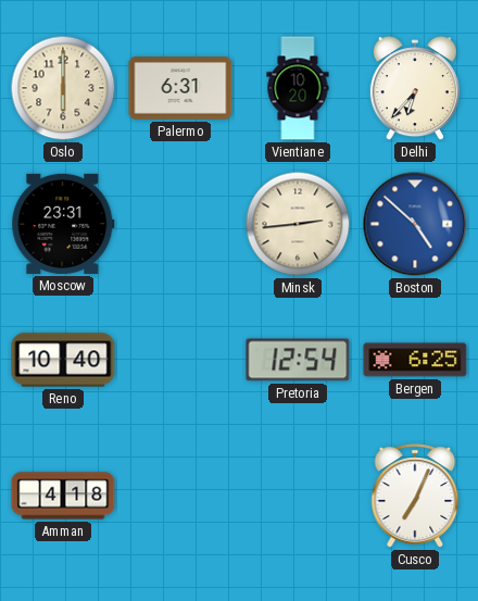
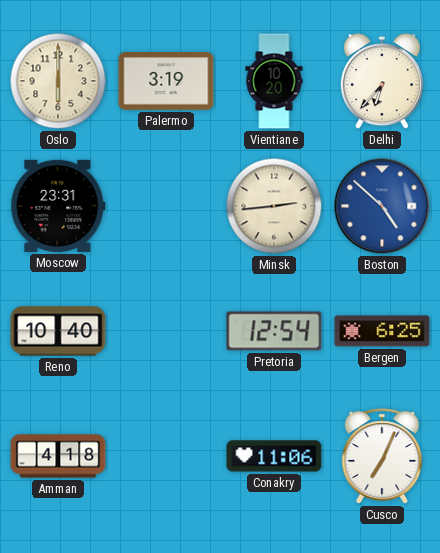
Palermo: 6:31 -> 3:19
Conakry: none -> 11:06
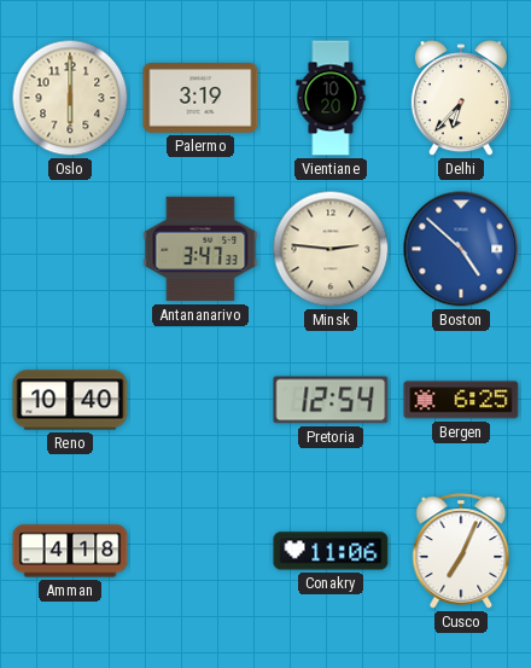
Moscow: 23:31 -> none
Antananarivo: none -> 3:47
Minsk: 2:44 -> 2:46
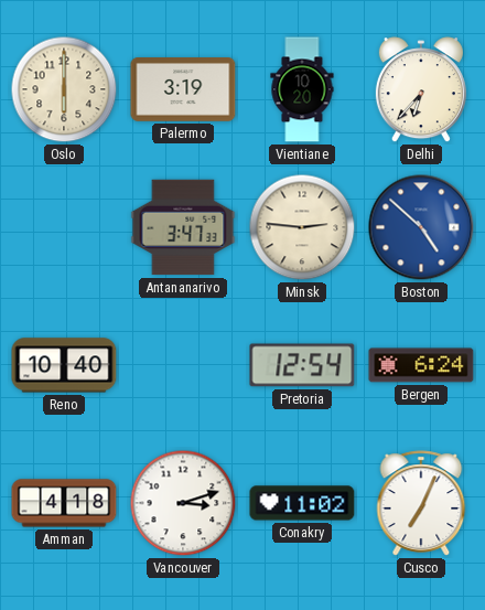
Bergen: 6:25 -> 6:24
Vancouver: none -> 3:12
Conakry: 11:06 -> 11:02
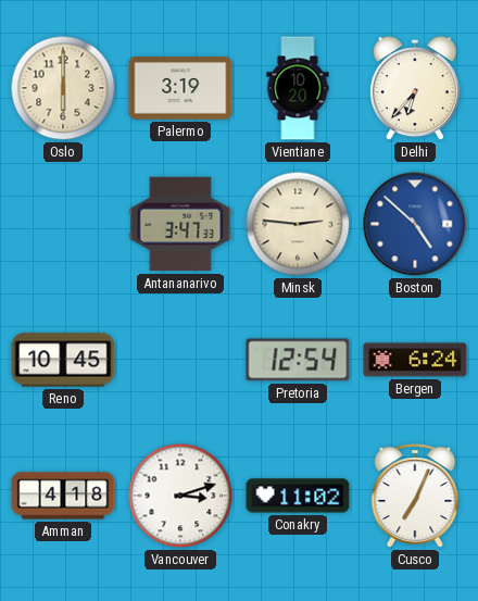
Reno: 10:40 -> 10:45
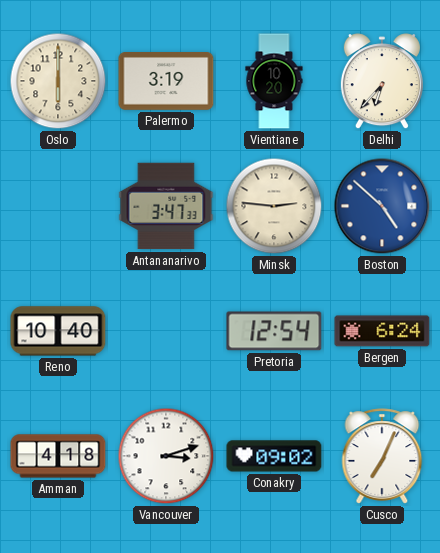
Reno: 10:45 -> 10:40
Conakry: 11:02 -> 09:02
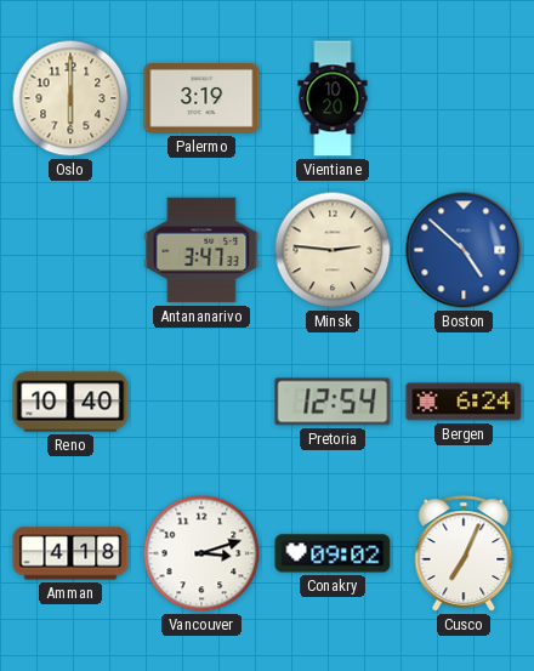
Delhi: 6:37 -> none
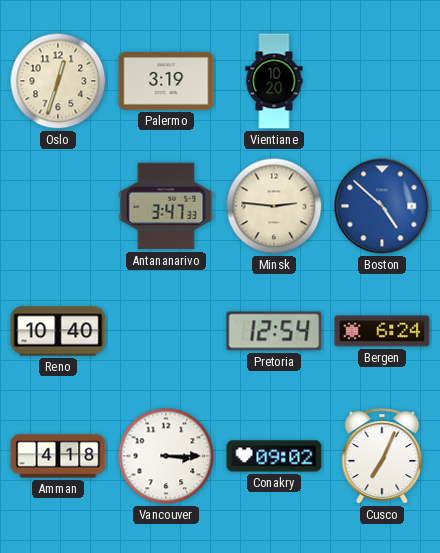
Oslo: 6:00 -> 12:33
Vancouver: 3:12 -> 3:15
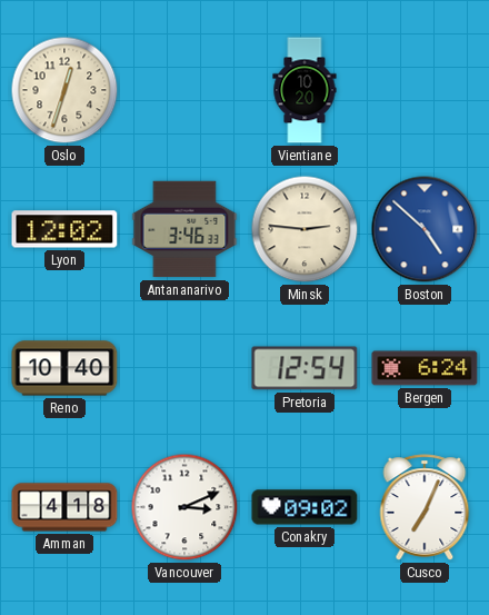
Palermo: 3:19 -> none
Lyon: none -> 12:02
Antananarivo: 3:47 -> 3:46
Vancouver: 3:15 -> 3:11
